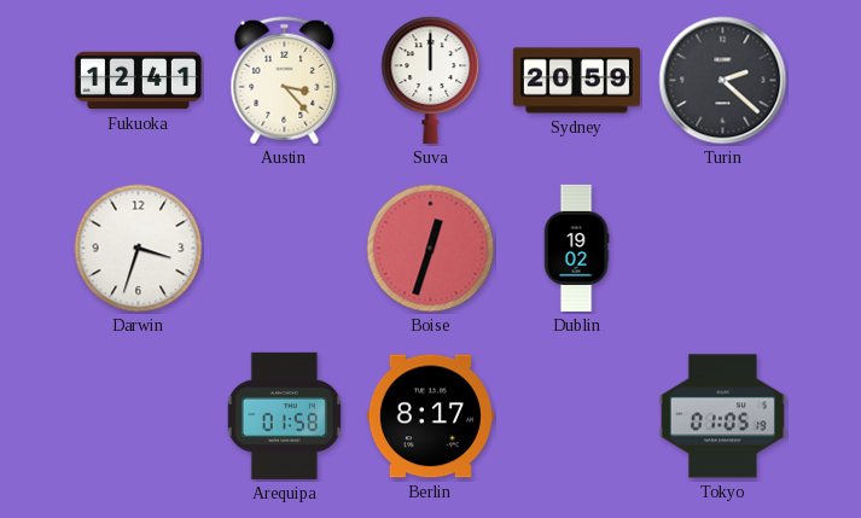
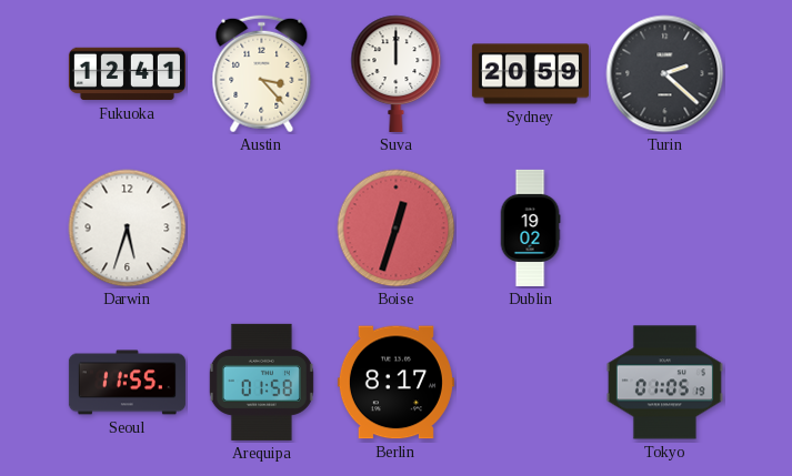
Darwin: 3:33 -> 5:33
Seoul: none -> 11:55
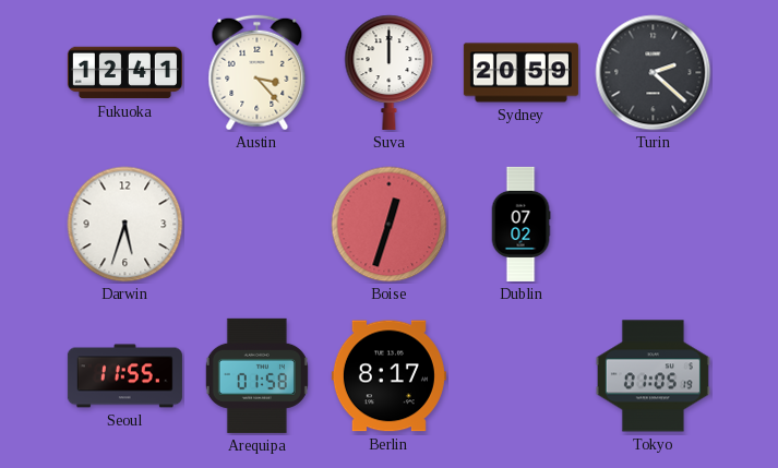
Dublin: 19:02 -> 07:02
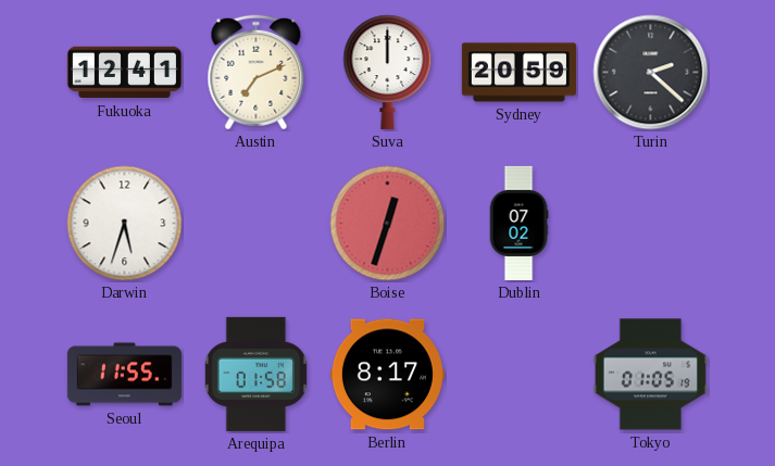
Austin: 3:23 -> 7:11
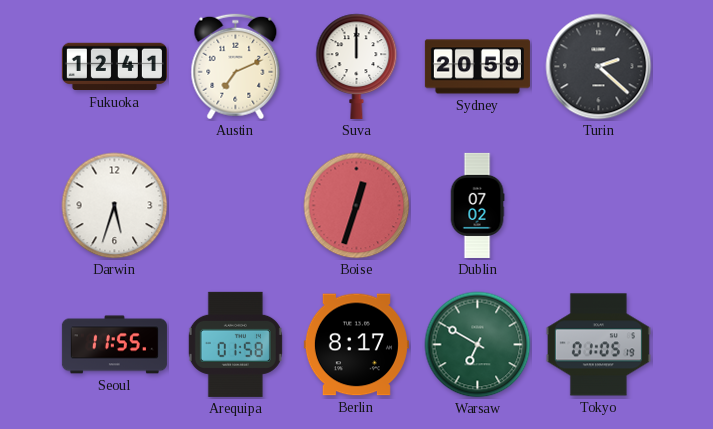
Warsaw: none -> 6:50
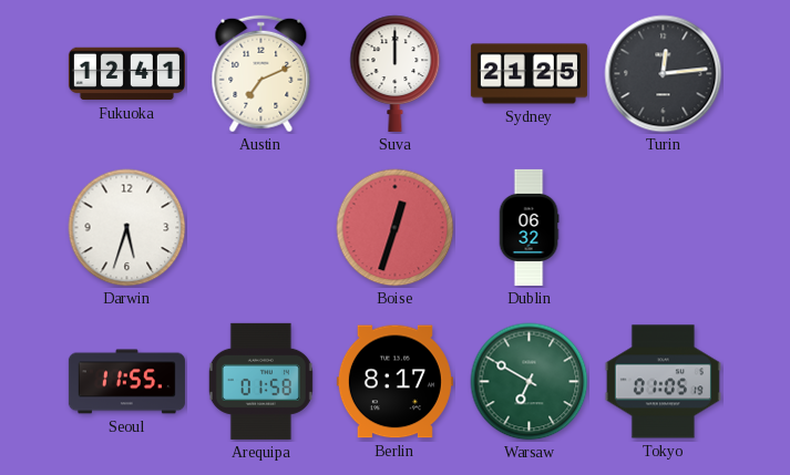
Sydney: 20:59 -> 21:25
Turin: 2:22 -> 12:14
Dublin: 07:02 -> 06:32
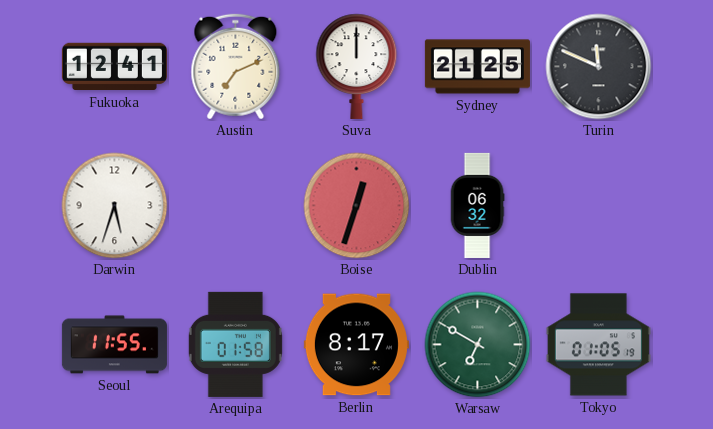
Turin: 12:14 -> 11:49
